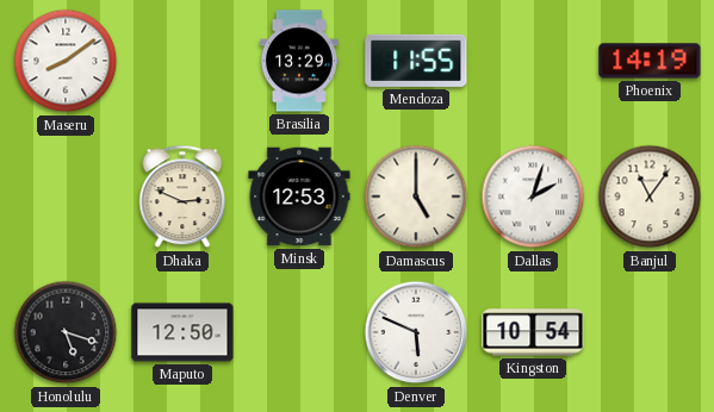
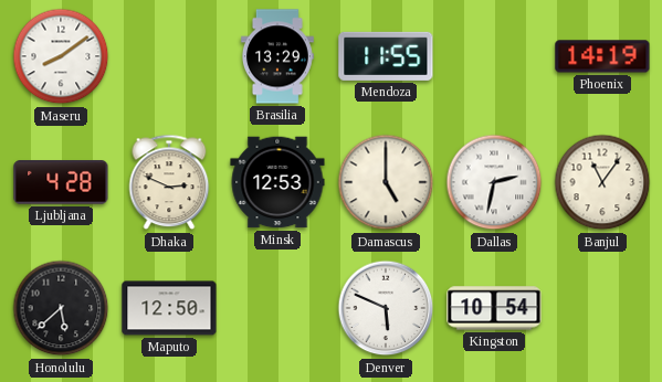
Ljubljana: none -> 4:28
Dallas: 2:03 -> 2:32
Honolulu: 5:18 -> 5:38
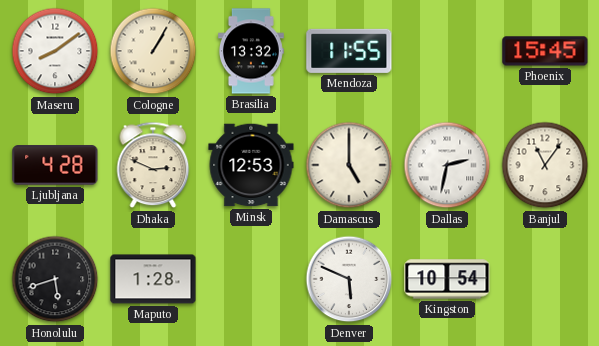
Cologne: none -> 1:05
Brasilia: 13:29 -> 13:32
Phoenix: 14:19 -> 15:45
Honolulu: 5:38 -> 5:42
Maputo: 12:50 -> 1:28
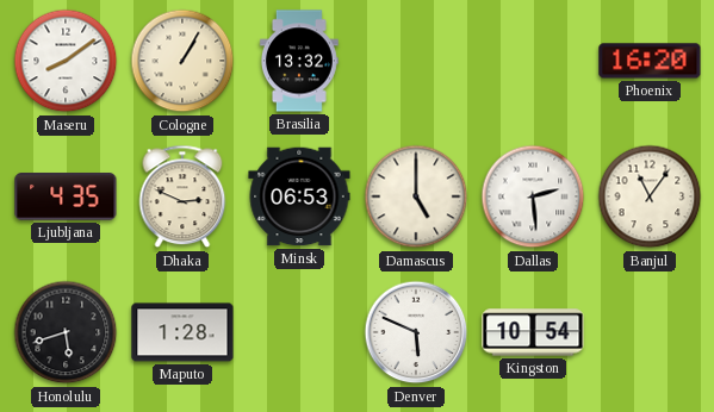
Mendoza: 11:55 -> none
Phoenix: 15:45 -> 16:20
Ljubljana: 4:28 -> 4:35
Minsk: 12:53 -> 06:53
Dallas: 2:32 -> 2:29
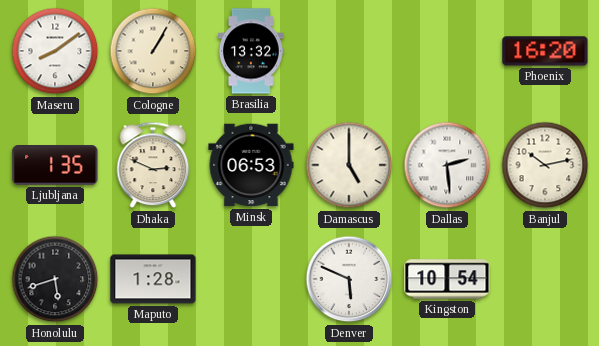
Ljubljana: 4:35 -> 1:35
Banjul: 11:06 -> 10:13
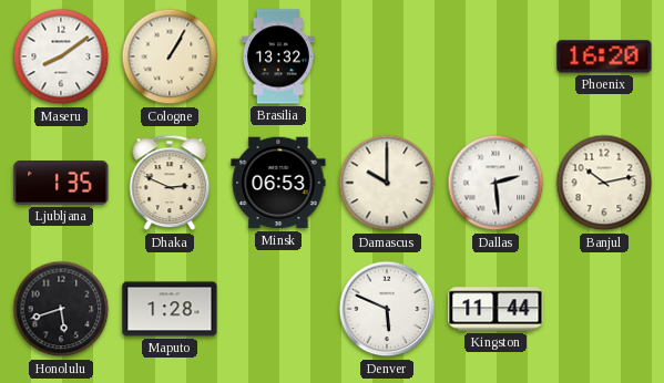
Damascus: 5:00 -> 10:00
Kingston: 10:54 -> 11:44
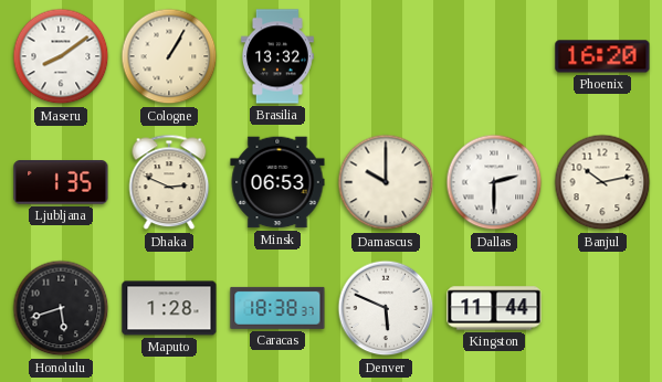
Dallas: 2:29 -> 2:30
Caracas: none -> 18:38
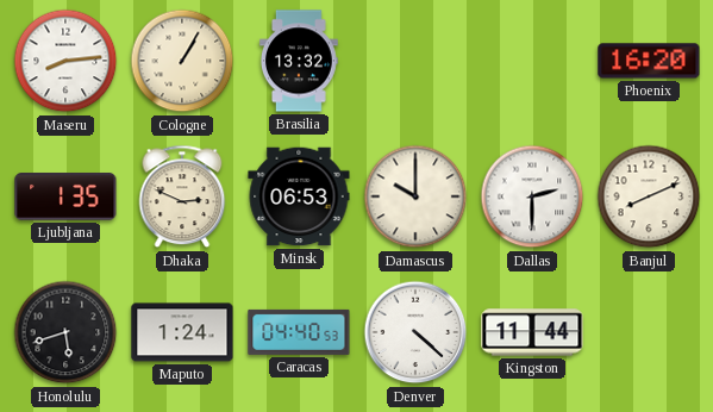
Maseru: 8:09 -> 8:14
Banjul: 10:13 -> 8:11
Maputo: 1:28 -> 1:24
Caracas: 18:38 -> 04:40
Denver: 5:49 -> 4:22
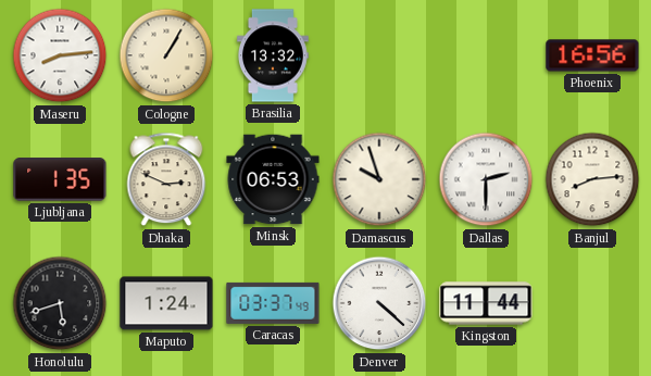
Phoenix: 16:20 -> 16:56
Damascus: 10:00 -> 9:57
Banjul: 8:11 -> 8:14
Caracas: 04:40 -> 03:37
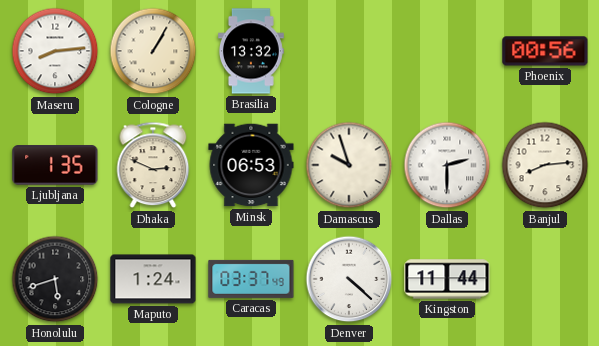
Phoenix: 16:56 -> 00:56
